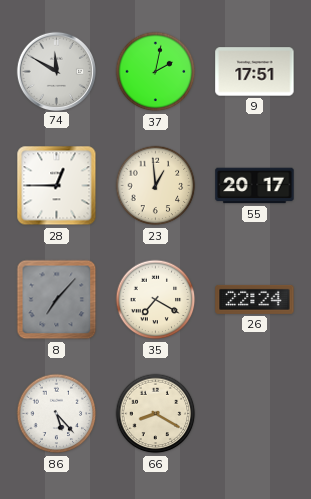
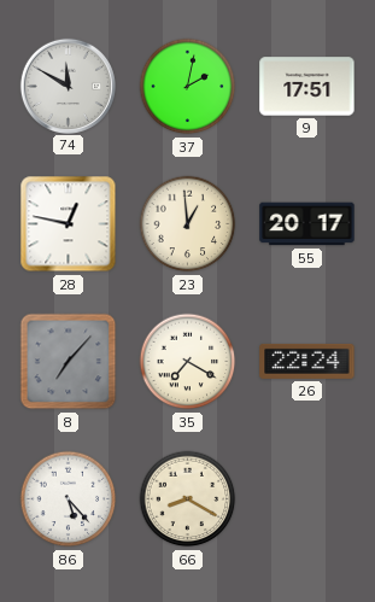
28: 12:45 -> 12:47
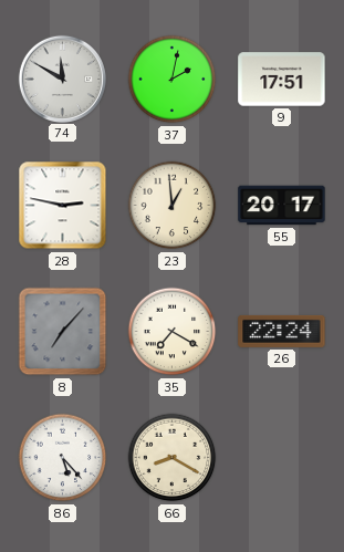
28: 12:47 -> 2:47
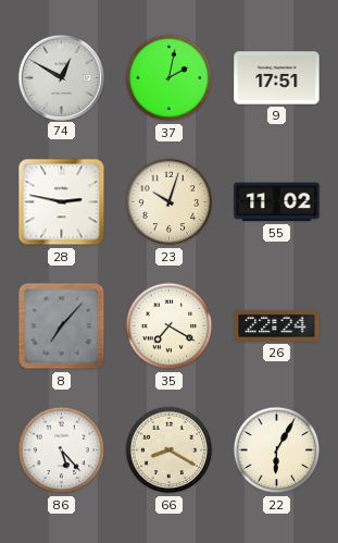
74: 11:50 -> 12:50
23: 12:59 -> 10:03
55: 20:17 -> 11:02
22: none -> 6:05
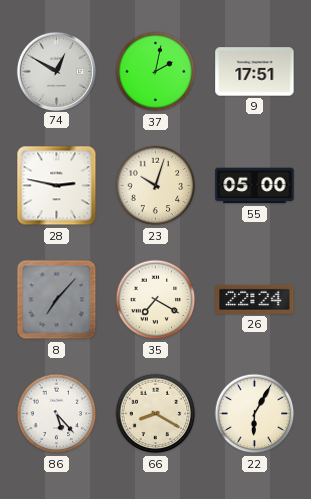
55: 11:02 -> 05:00
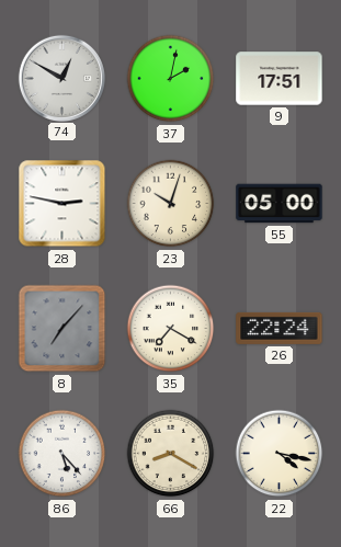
22: 6:05 -> 4:17
